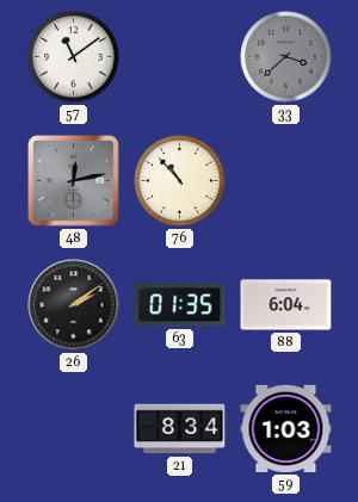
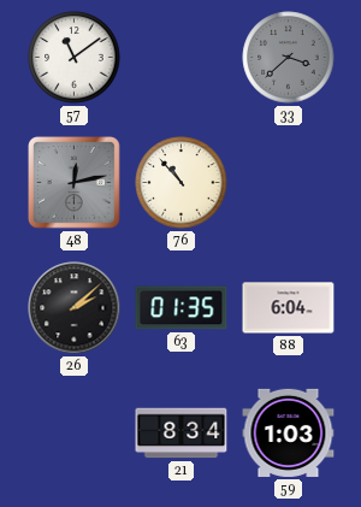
26: 2:09 -> 2:08
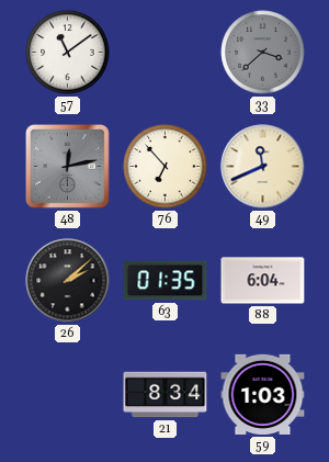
76: 10:53 -> 6:53
49: none -> 11:41
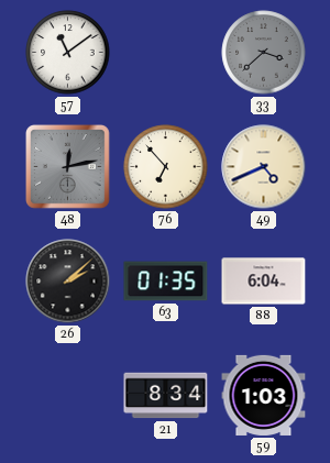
49: 11:41 -> 4:41
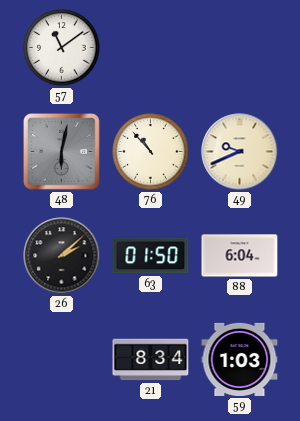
33: 3:38 -> none
48: 12:13 -> 6:02
76: 6:53 -> 10:53
49: 4:41 -> 9:41
63: 01:35 -> 01:50
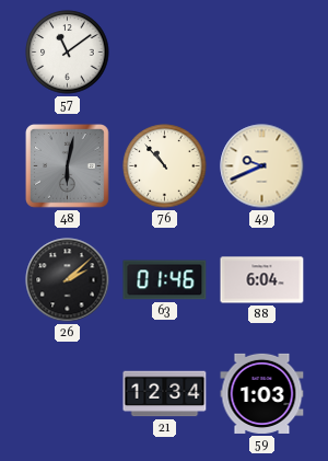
63: 01:50 -> 01:46
21: 8:34 -> 12:34
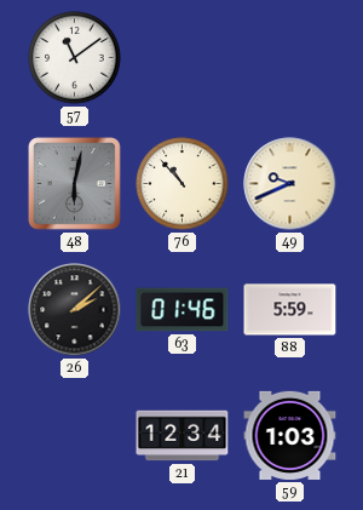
88: 6:04 -> 5:59
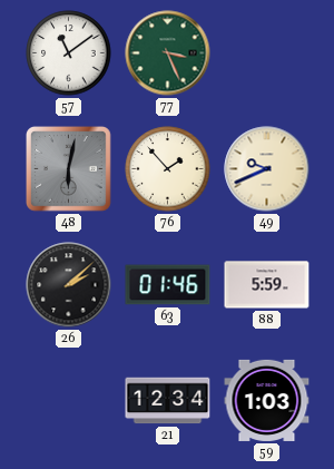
77: none -> 3:26
76: 10:53 -> 1:53
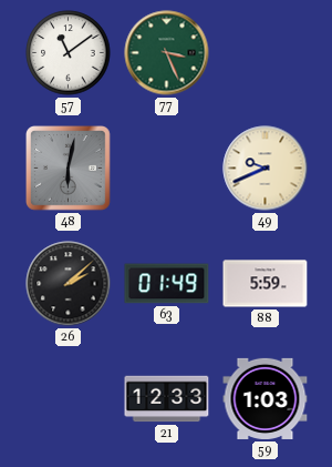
76: 1:53 -> none
63: 01:46 -> 01:49
21: 12:34 -> 12:33
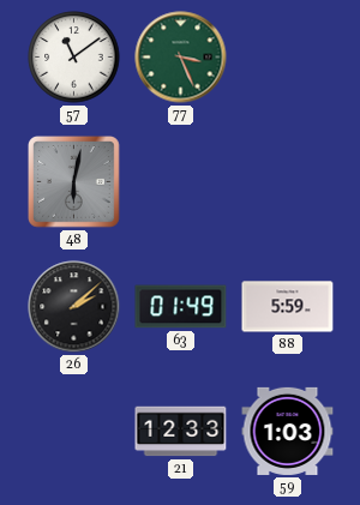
49: 9:41 -> none
